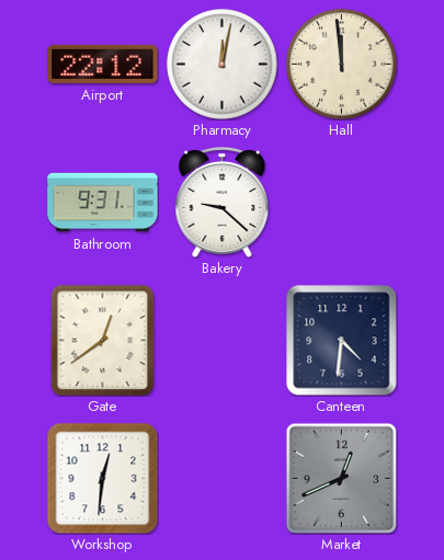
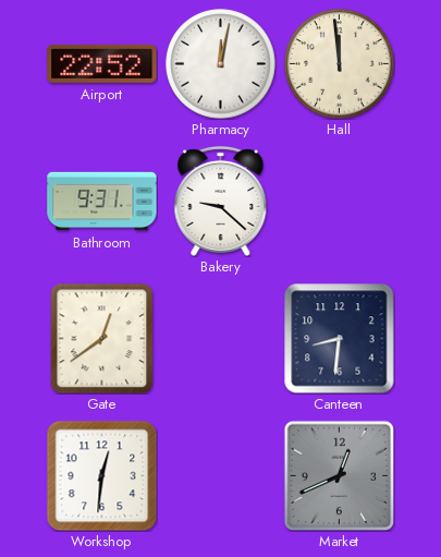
Airport: 22:12 -> 22:52
Canteen: 4:31 -> 8:31
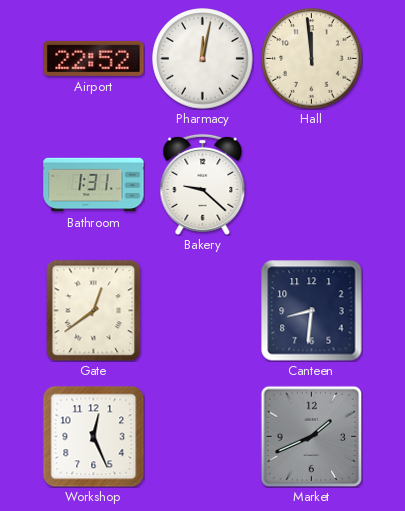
Bathroom: 9:31 -> 1:31
Workshop: 12:31 -> 12:26
Market: 12:41 -> 1:41
